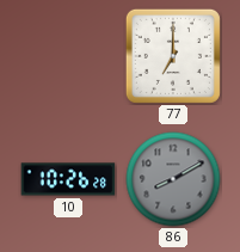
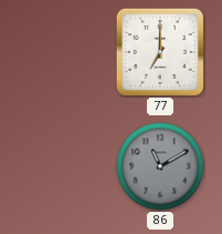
10: 10:26 -> none
86: 8:10 -> 11:10
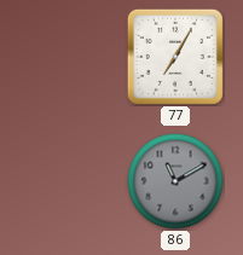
77: 7:00 -> 7:05
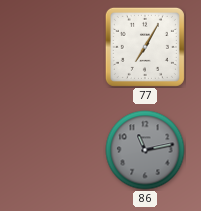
86: 11:10 -> 11:13
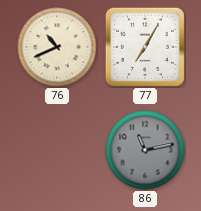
76: none -> 10:41
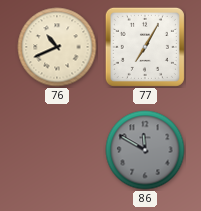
86: 11:13 -> 11:50
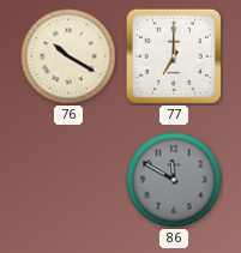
76: 10:41 -> 10:20
77: 7:05 -> 7:00
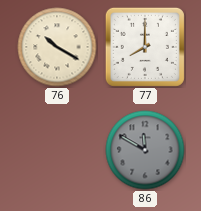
77: 7:00 -> 8:00
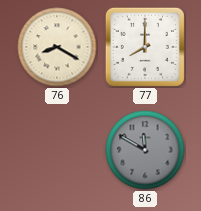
76: 10:20 -> 8:20
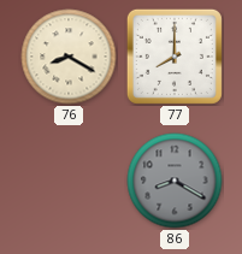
86: 11:50 -> 8:20
